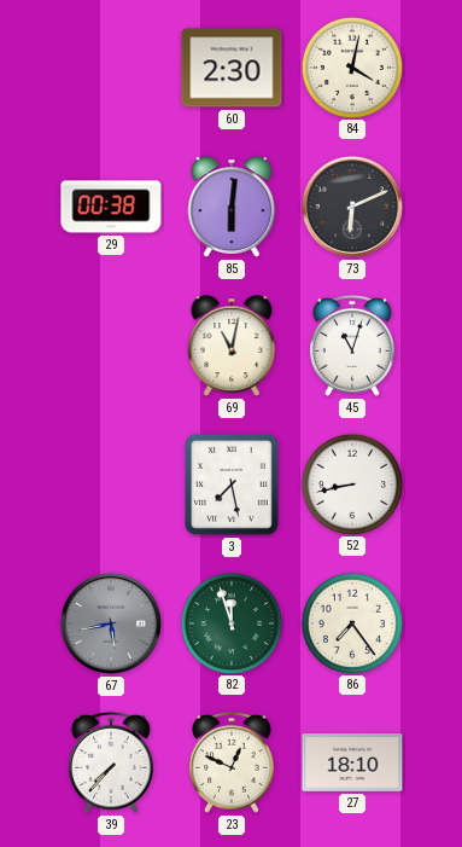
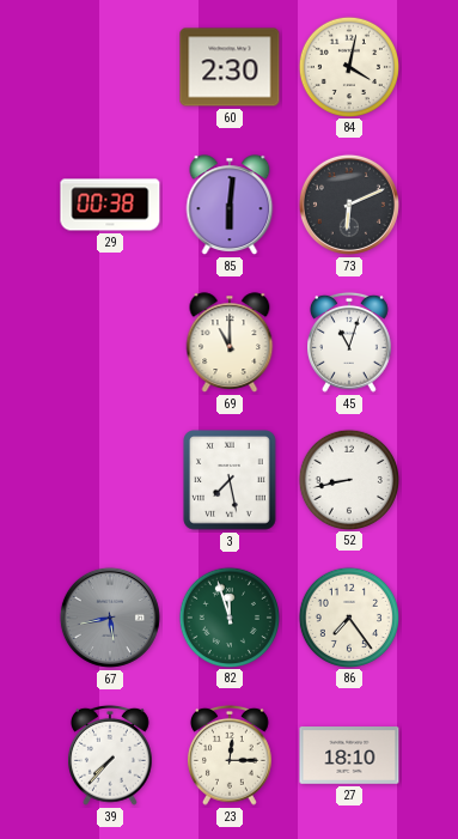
69: 11:02 -> 11:00
23: 12:49 -> 12:15
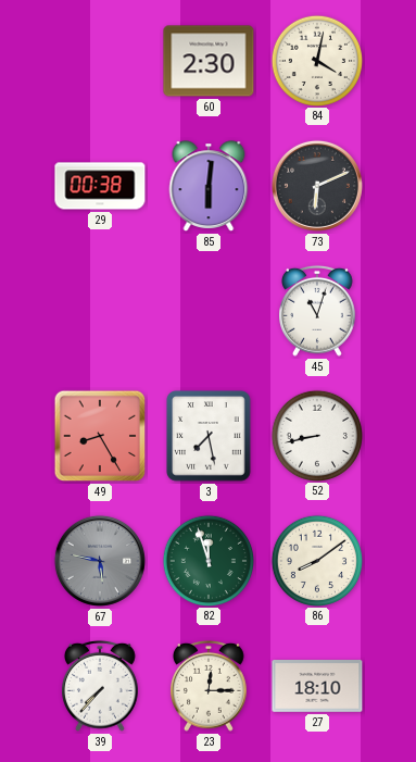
69: 11:00 -> none
49: none -> 8:25
67: 5:43 -> 5:47
86: 7:24 -> 8:09
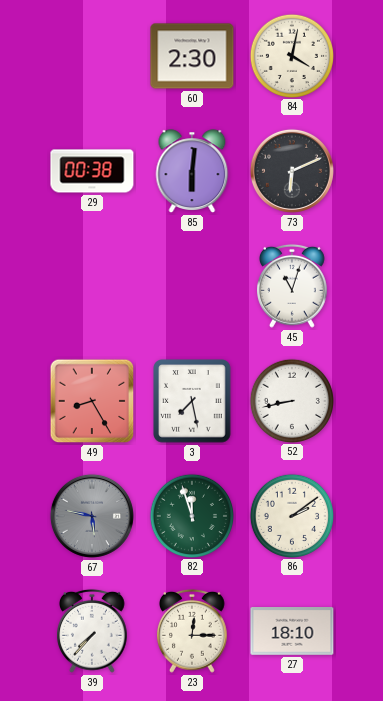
86: 8:09 -> 2:09
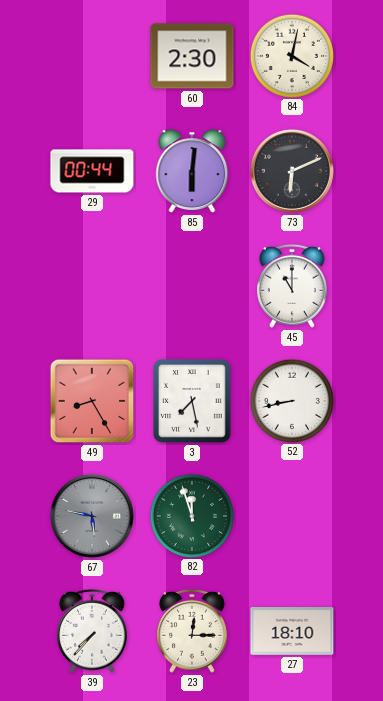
29: 00:38 -> 00:44
45: 11:03 -> 11:00
86: 2:09 -> none
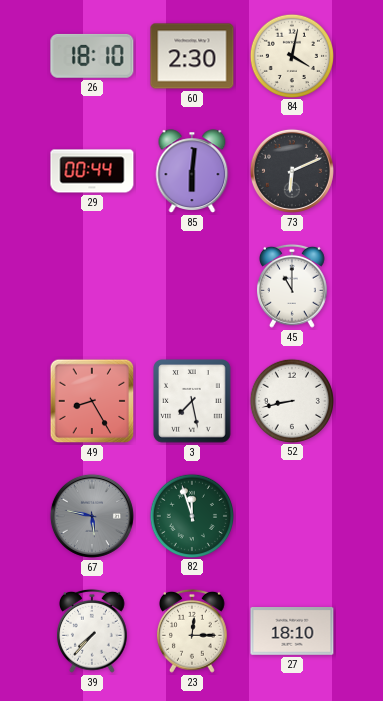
26: none -> 18:10
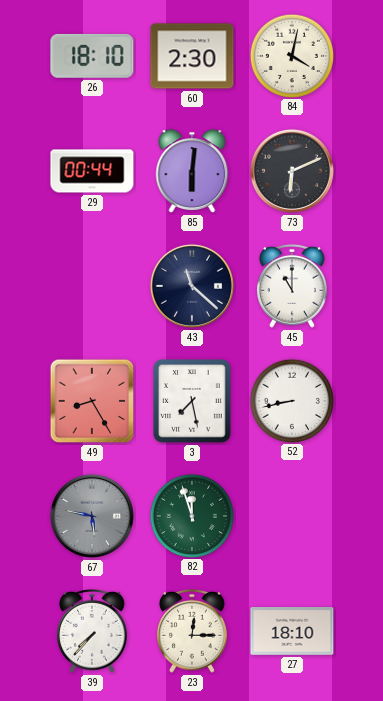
43: none -> 11:22
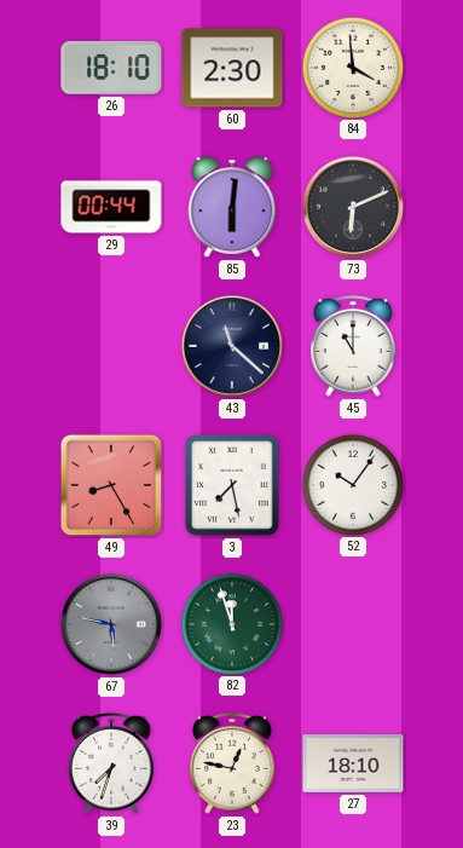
84: 4:02 -> 3:59
52: 8:43 -> 10:06
39: 7:37 -> 7:33
23: 12:15 -> 12:47
